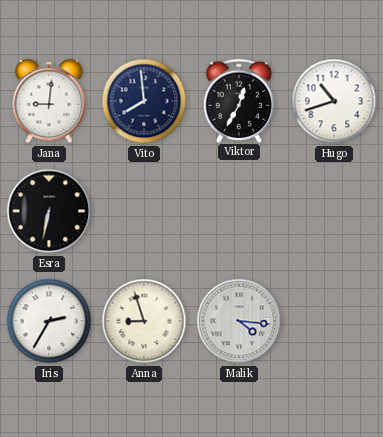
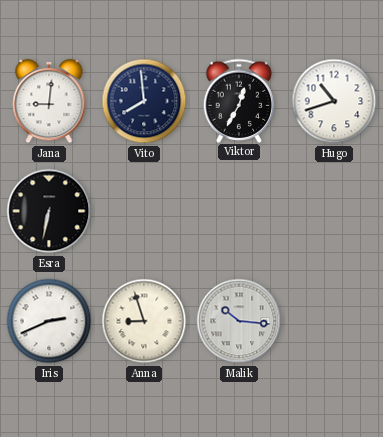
Iris: 2:35 -> 2:41
Malik: 4:16 -> 10:16
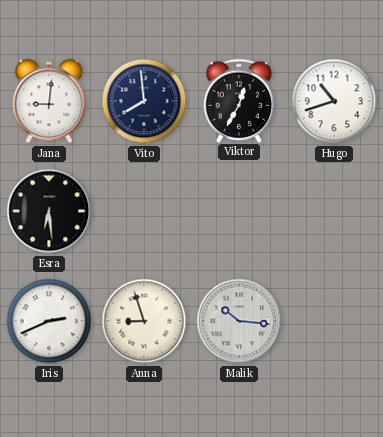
Esra: 6:32 -> 6:29
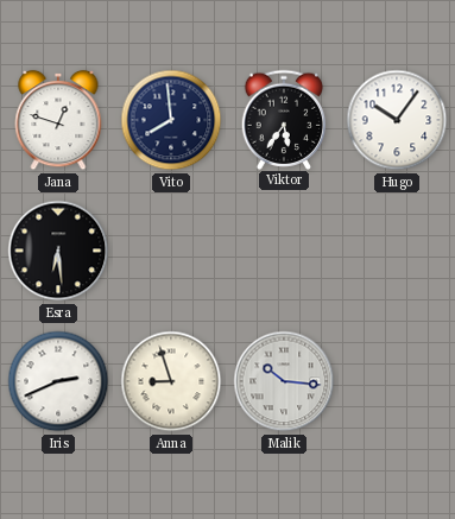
Jana: 9:01 -> 12:48
Viktor: 12:35 -> 5:36
Hugo: 10:42 -> 10:06
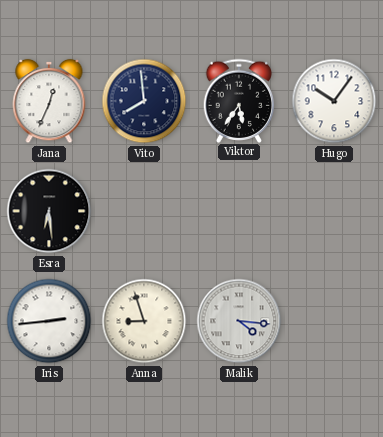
Jana: 12:48 -> 12:34
Iris: 2:41 -> 2:44
Malik: 10:16 -> 4:16
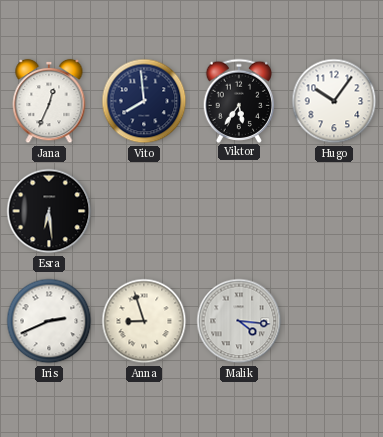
Iris: 2:44 -> 2:41
